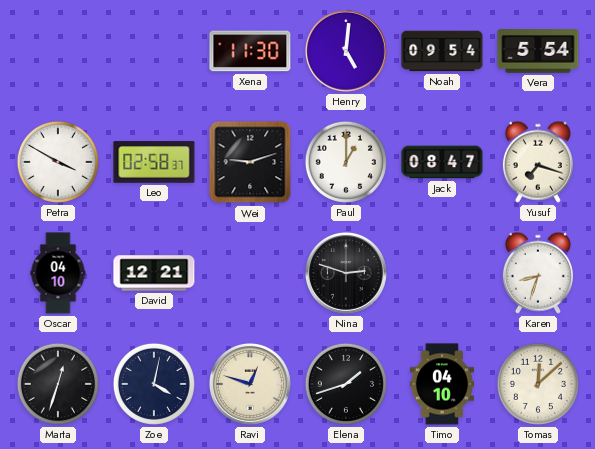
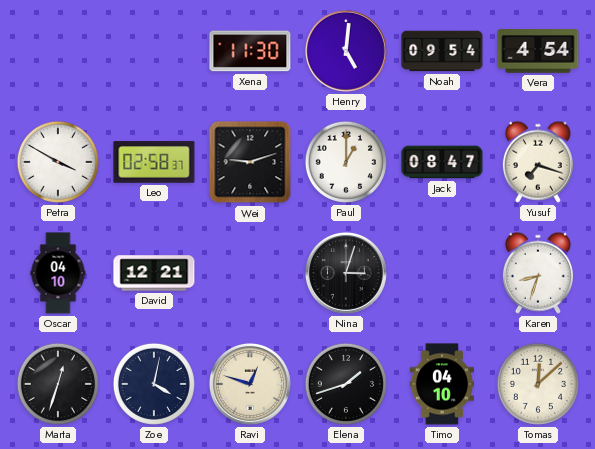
Vera: 5:54 -> 4:54
Nina: 2:48 -> 3:03
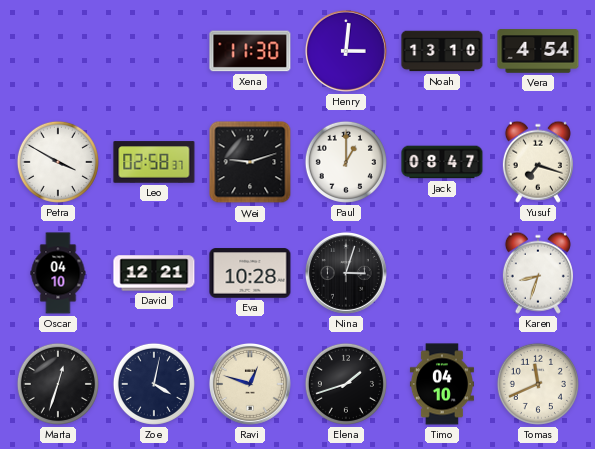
Henry: 5:01 -> 3:01
Noah: 09:54 -> 13:10
Eva: none -> 10:28
Tomas: 12:08 -> 11:41
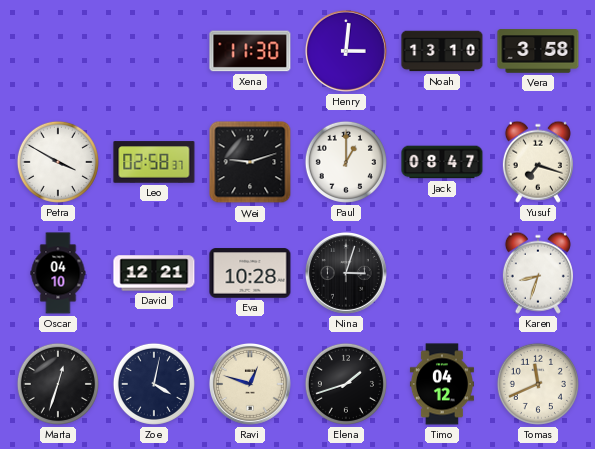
Vera: 4:54 -> 3:58
Timo: 04:10 -> 04:12
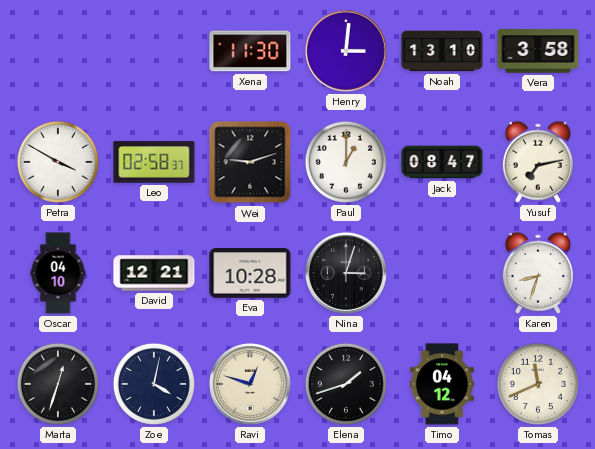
Yusuf: 7:18 -> 7:13
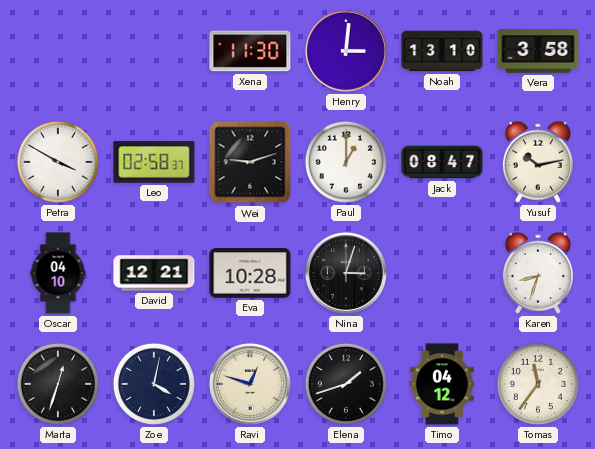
Yusuf: 7:13 -> 10:13
Tomas: 11:41 -> 11:36
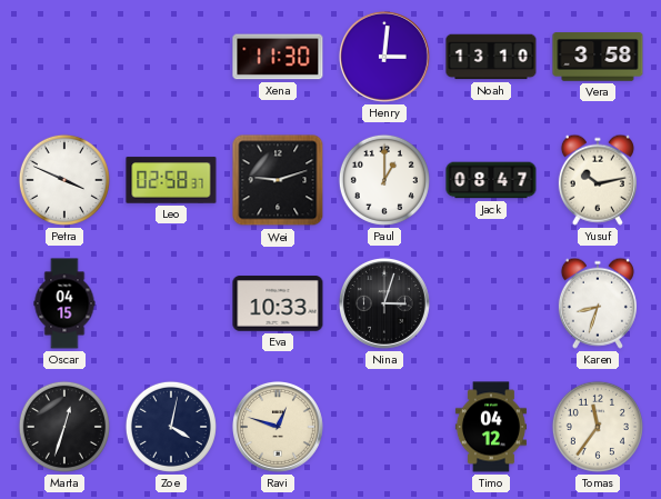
Petra: 3:50 -> 3:49
Oscar: 04:10 -> 04:15
David: 12:21 -> none
Eva: 10:28 -> 10:33
Elena: 1:42 -> none
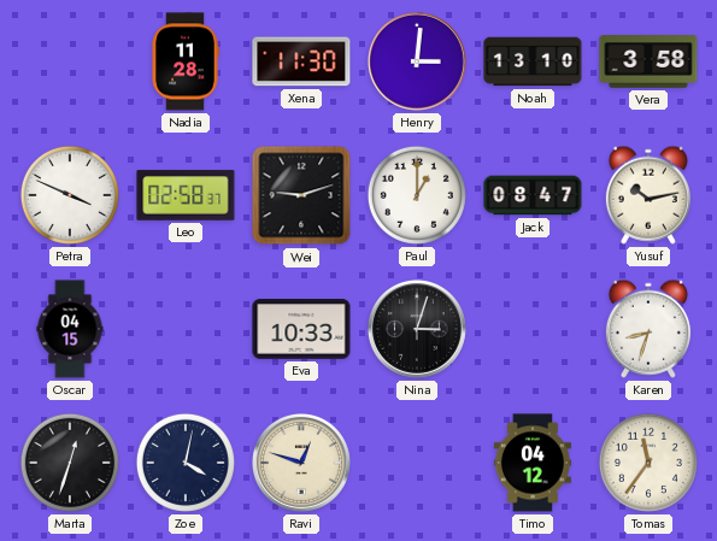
Nadia: none -> 11:28
